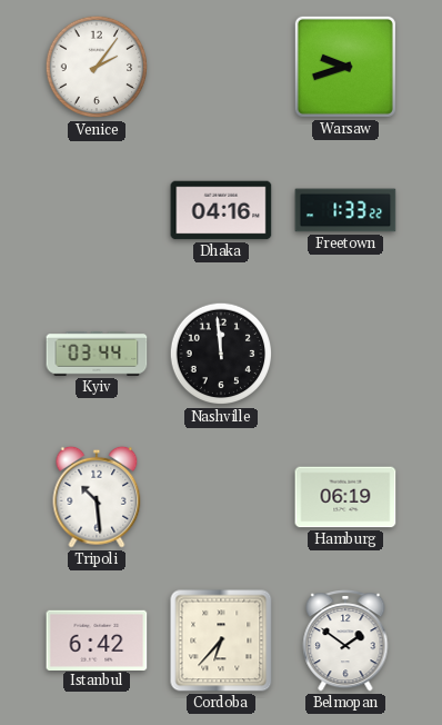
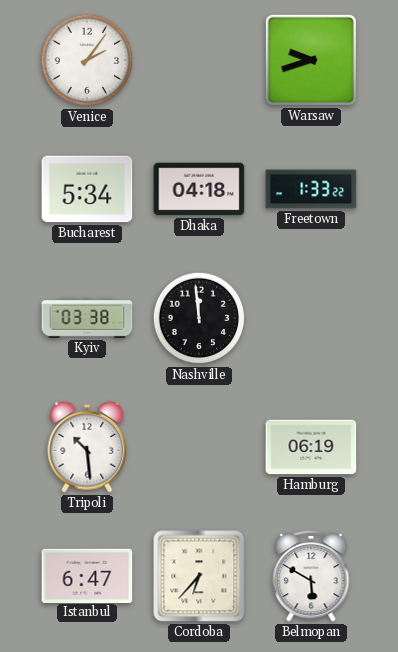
Bucharest: none -> 5:34
Dhaka: 04:16 -> 04:18
Kyiv: 03:44 -> 03:38
Istanbul: 6:42 -> 6:47
Belmopan: 1:51 -> 5:50
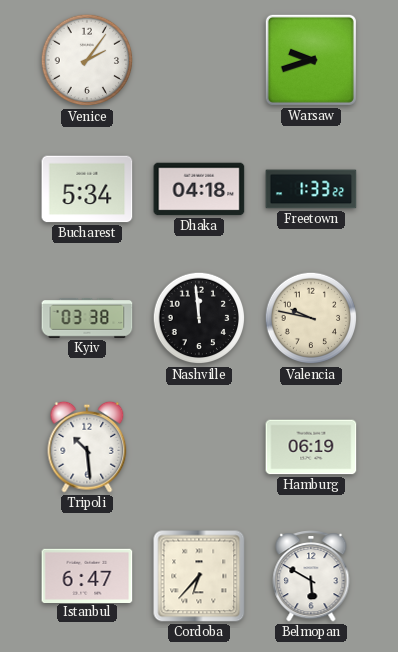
Valencia: none -> 9:47
